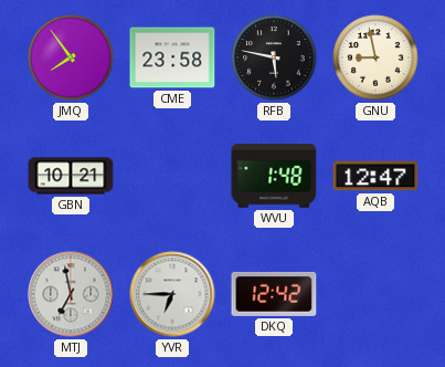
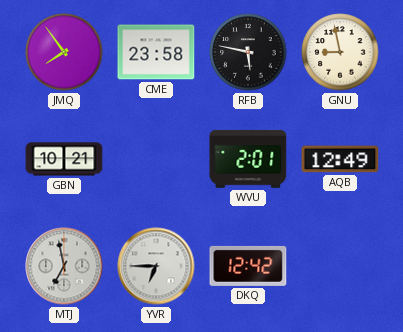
WVU: 1:48 -> 2:01
AQB: 12:47 -> 12:49
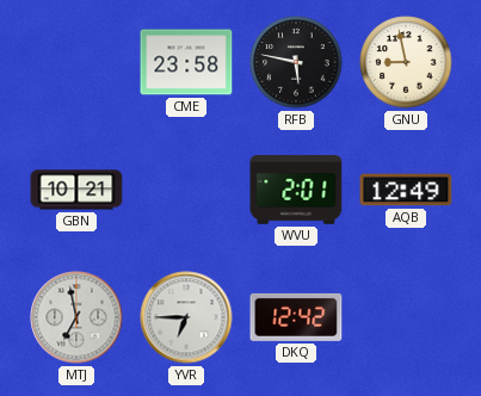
JMQ: 7:54 -> none
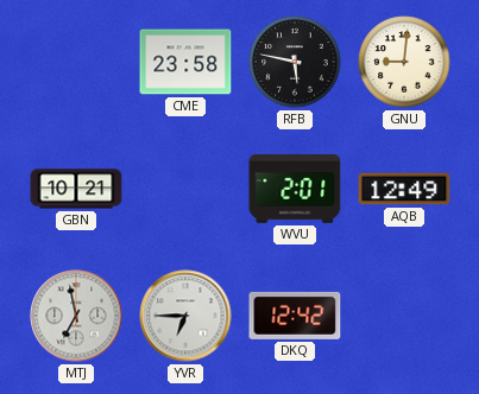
GNU: 8:58 -> 9:01
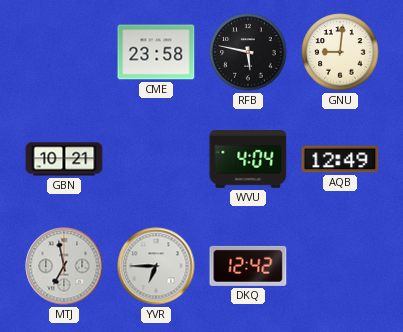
WVU: 2:01 -> 4:04
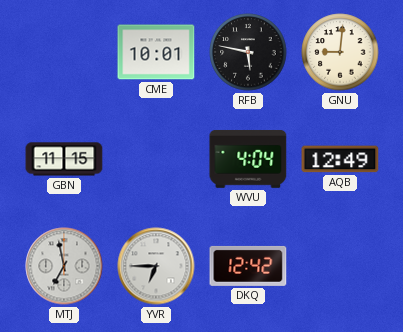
CME: 23:58 -> 10:01
GBN: 10:21 -> 11:15
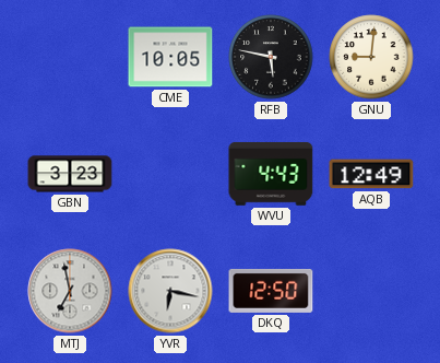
CME: 10:01 -> 10:05
GBN: 11:15 -> 3:23
WVU: 4:04 -> 4:43
YVR: 6:45 -> 6:17
DKQ: 12:42 -> 12:50
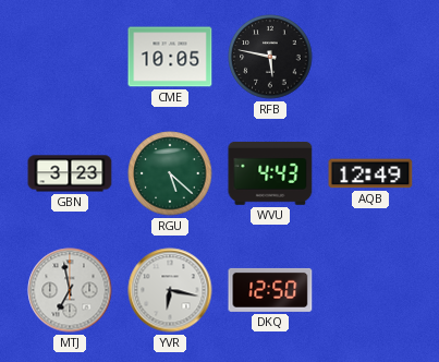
GNU: 9:01 -> none
RGU: none -> 5:22
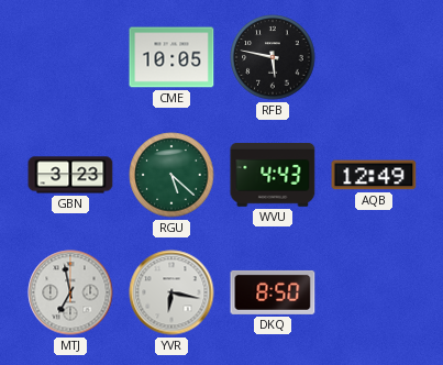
DKQ: 12:50 -> 8:50
